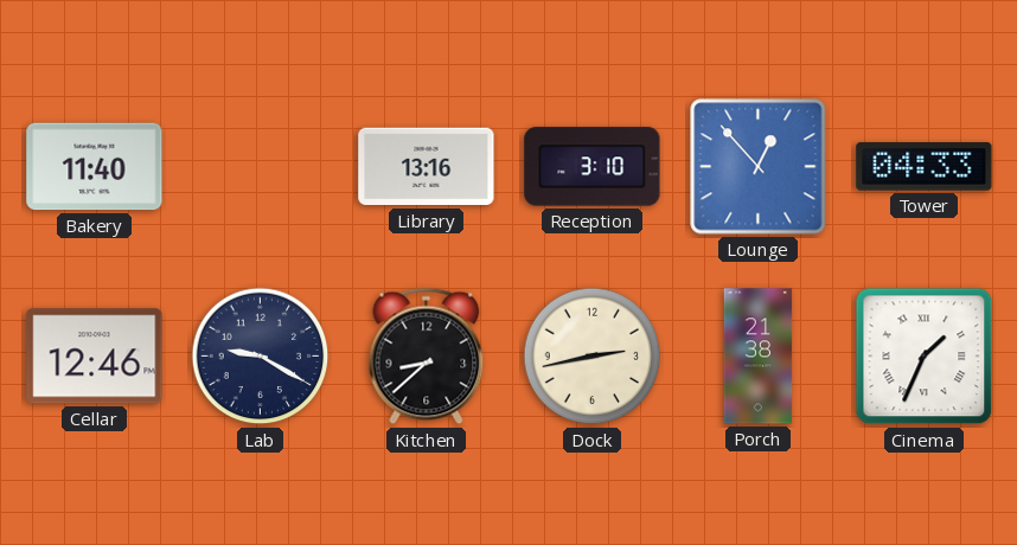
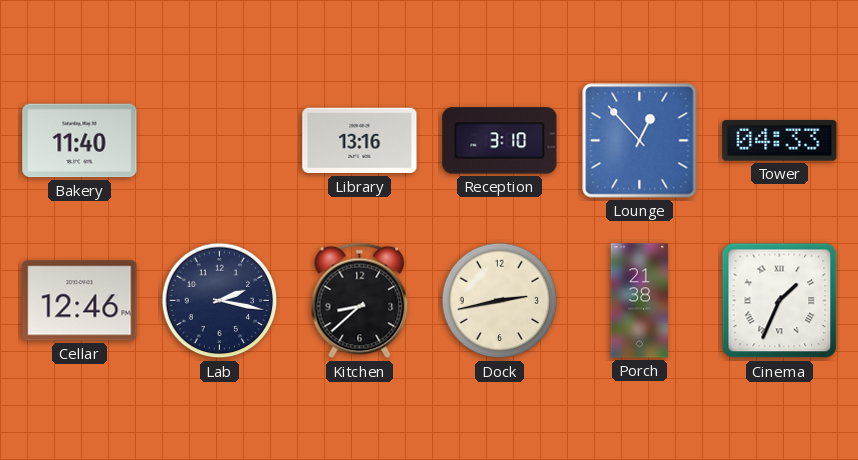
Lab: 9:20 -> 2:17
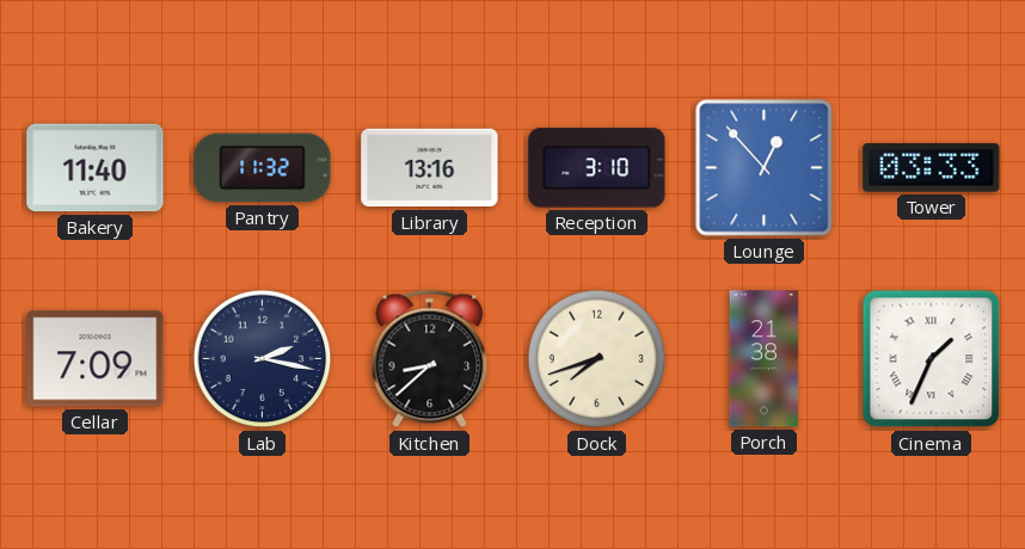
Pantry: none -> 11:32
Tower: 04:33 -> 03:33
Cellar: 12:46 -> 7:09
Dock: 2:43 -> 7:42
